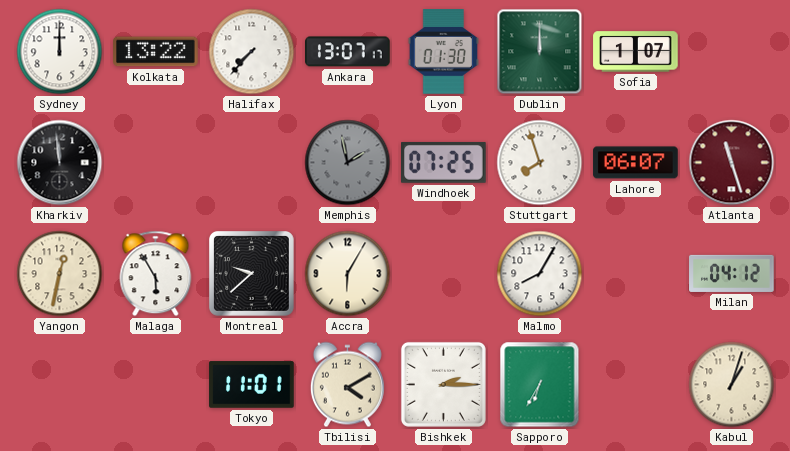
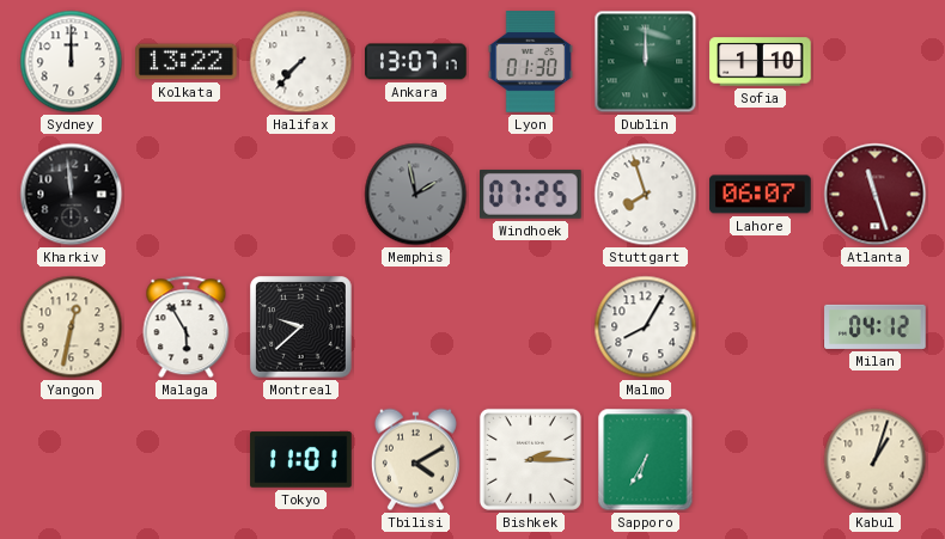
Sofia: 1:07 -> 1:10
Accra: 6:05 -> none
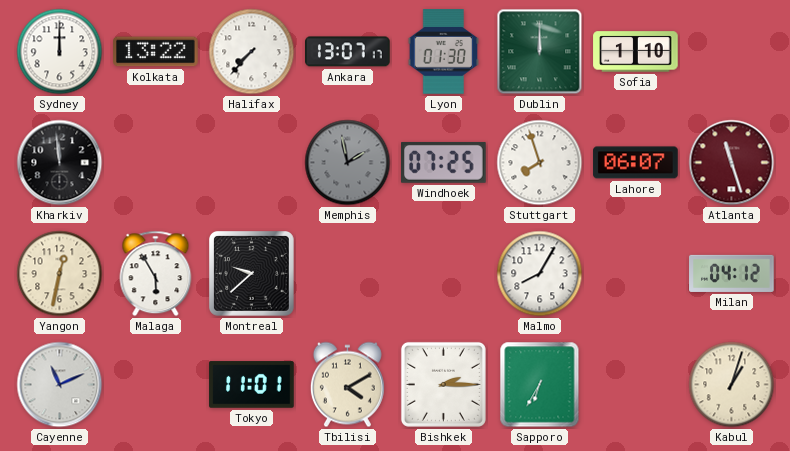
Cayenne: none -> 11:11
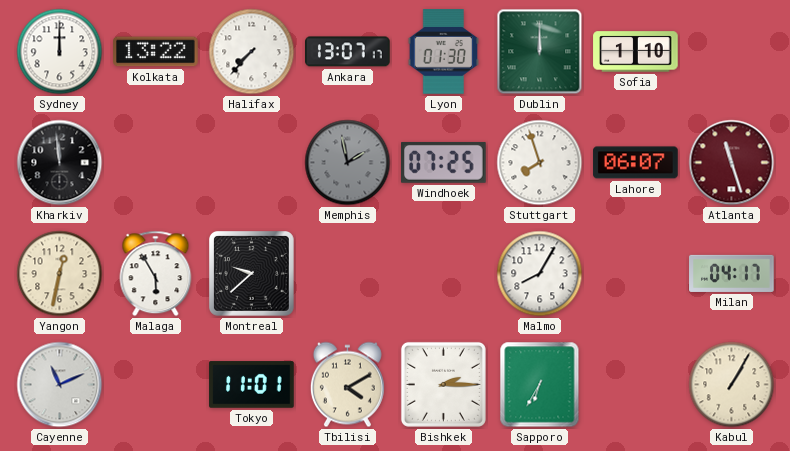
Milan: 04:12 -> 04:17
Kabul: 1:03 -> 1:05
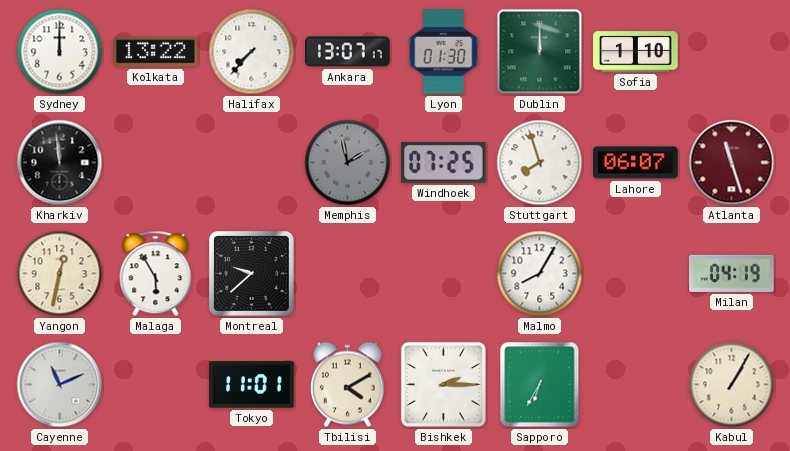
Milan: 04:17 -> 04:19
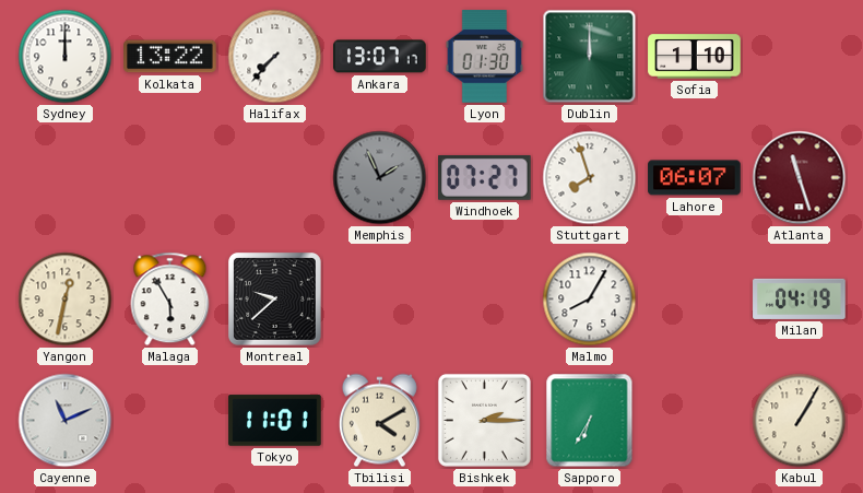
Kharkiv: 11:59 -> none
Memphis: 1:58 -> 1:56
Windhoek: 07:25 -> 07:27
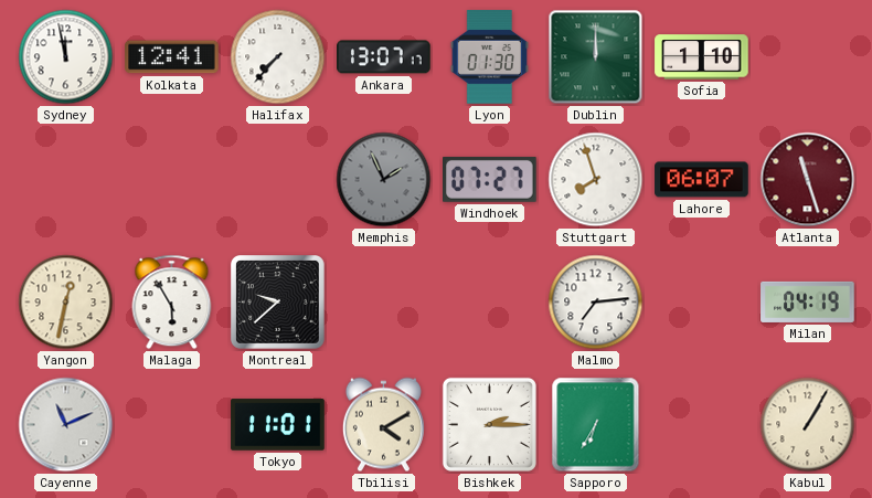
Sydney: 12:00 -> 11:58
Kolkata: 13:22 -> 12:41
Malmo: 8:05 -> 7:14
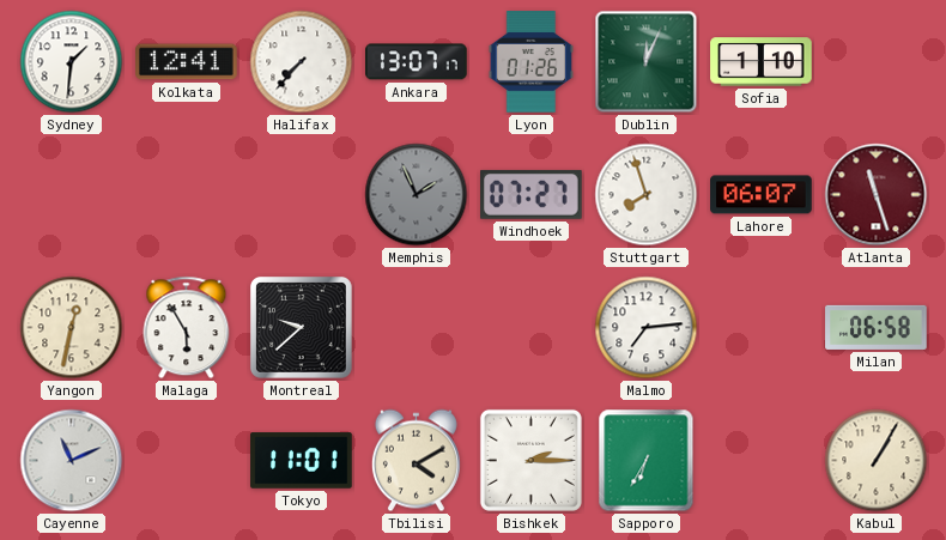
Sydney: 11:58 -> 1:31
Lyon: 01:30 -> 01:26
Dublin: 12:00 -> 12:04
Milan: 04:19 -> 06:58
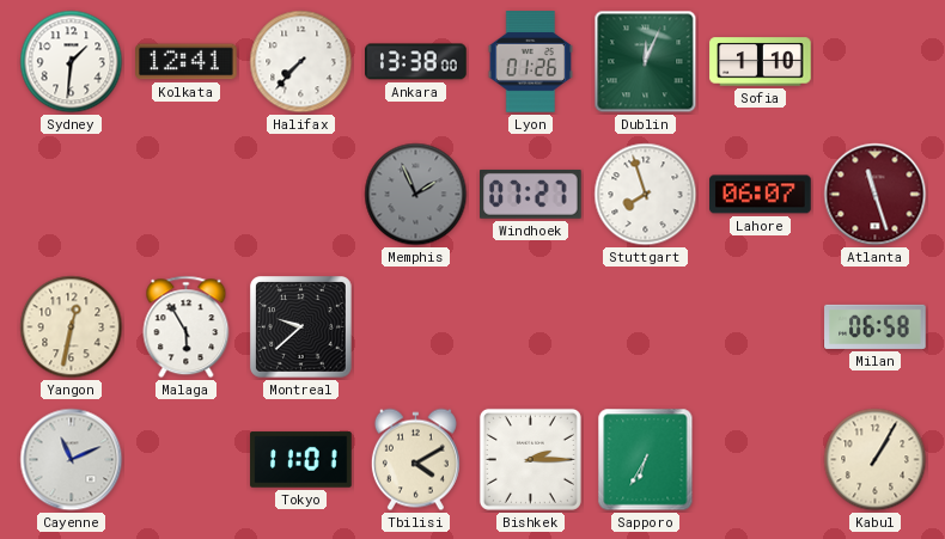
Ankara: 13:07 -> 13:38
Malmo: 7:14 -> none
